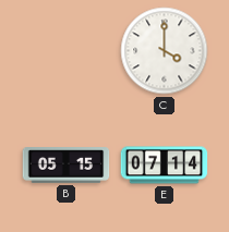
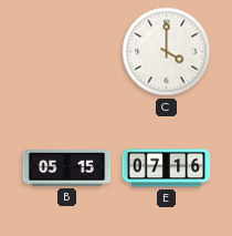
E: 07:14 -> 07:16
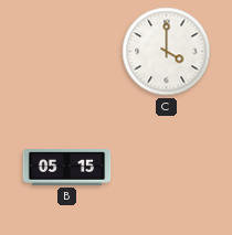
E: 07:16 -> none
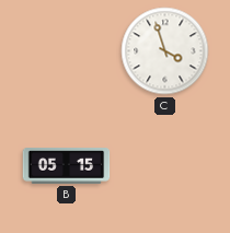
C: 4:00 -> 3:57
